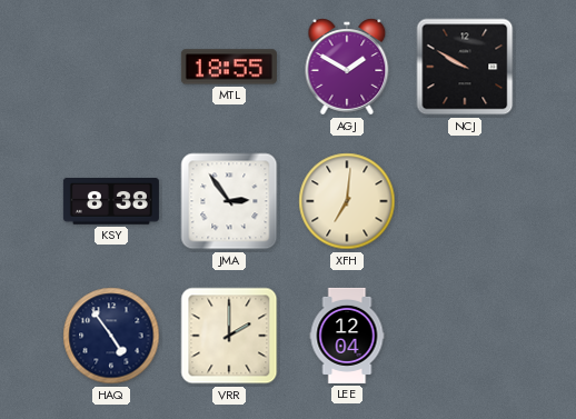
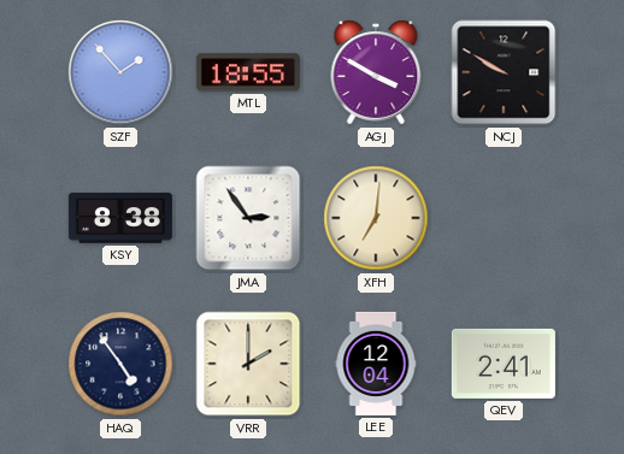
SZF: none -> 1:53
AGJ: 1:50 -> 3:50
QEV: none -> 2:41
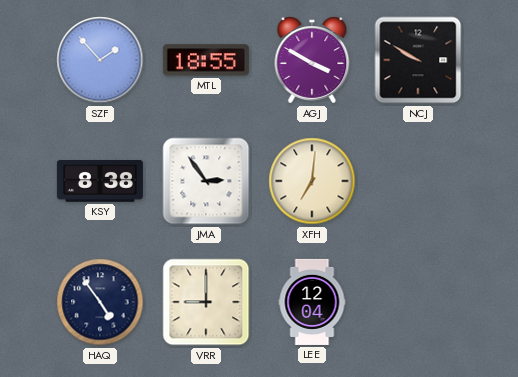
VRR: 2:00 -> 9:00
QEV: 2:41 -> none
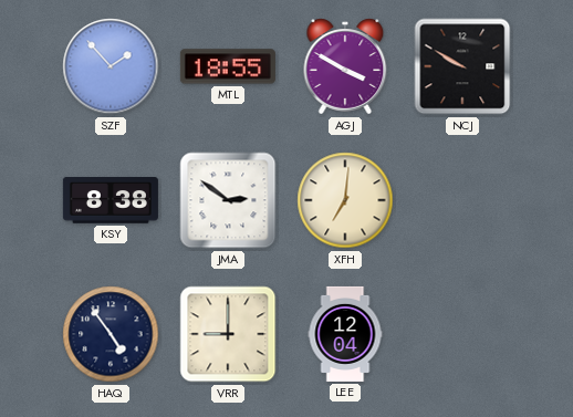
JMA: 2:54 -> 2:51
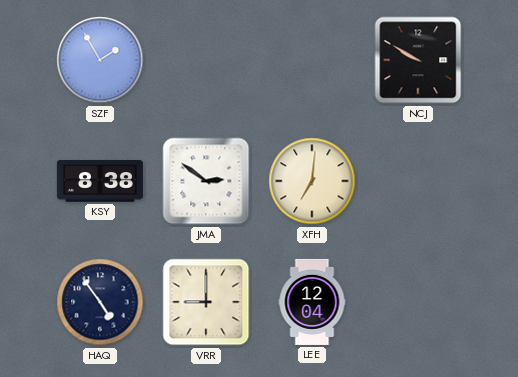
SZF: 1:53 -> 1:55
MTL: 18:55 -> none
AGJ: 3:50 -> none
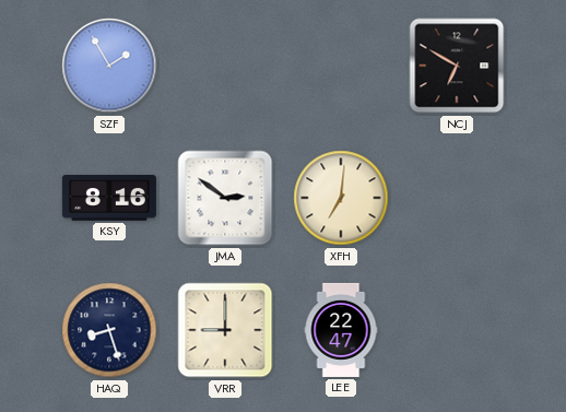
NCJ: 9:50 -> 6:50
KSY: 8:38 -> 8:16
HAQ: 4:54 -> 8:27
LEE: 12:04 -> 22:47
